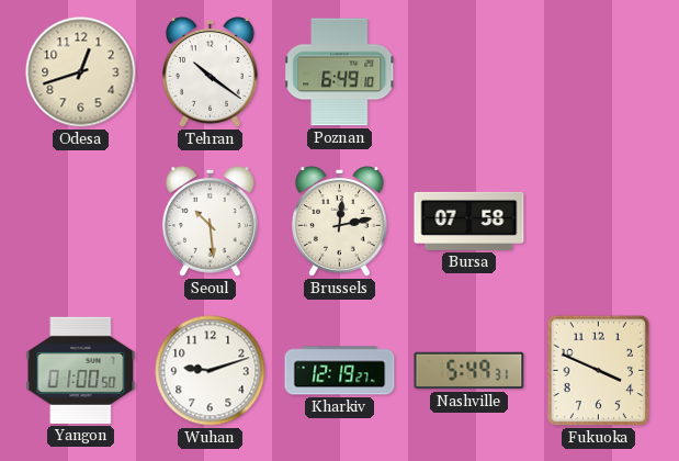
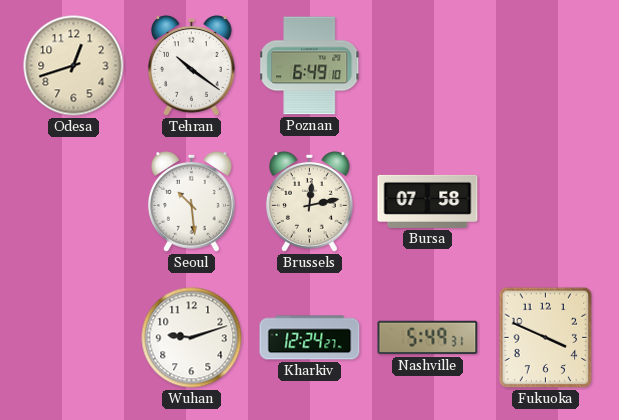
Yangon: 01:00 -> none
Kharkiv: 12:19 -> 12:24
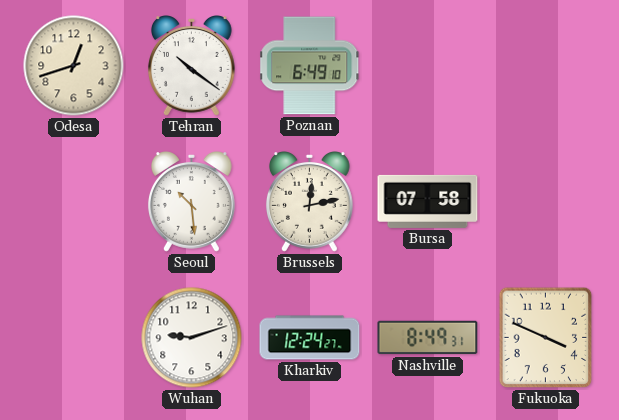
Nashville: 5:49 -> 8:49
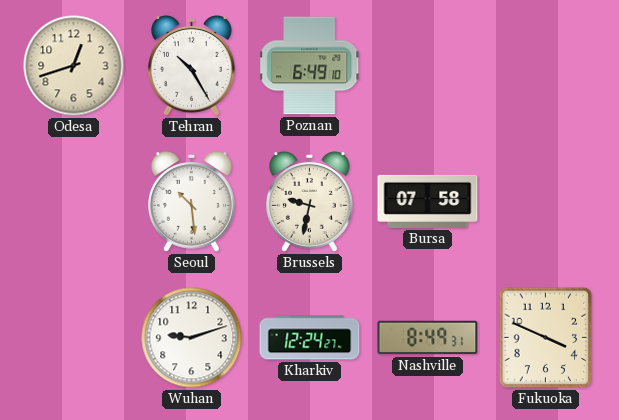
Tehran: 10:21 -> 10:25
Brussels: 12:13 -> 9:32
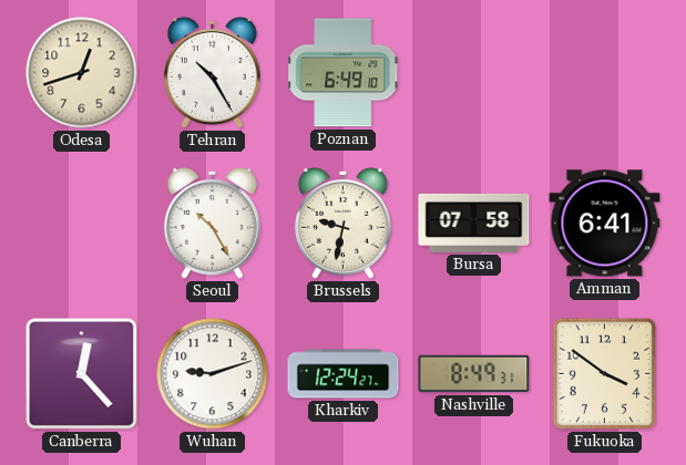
Seoul: 10:29 -> 10:25
Amman: none -> 6:41
Canberra: none -> 12:23
Fukuoka: 3:49 -> 3:51
